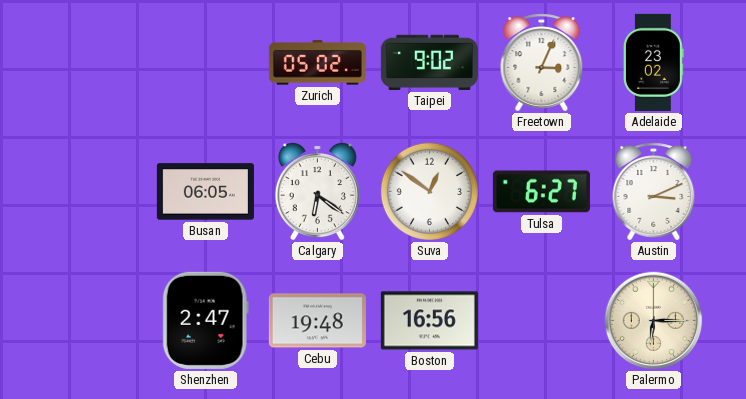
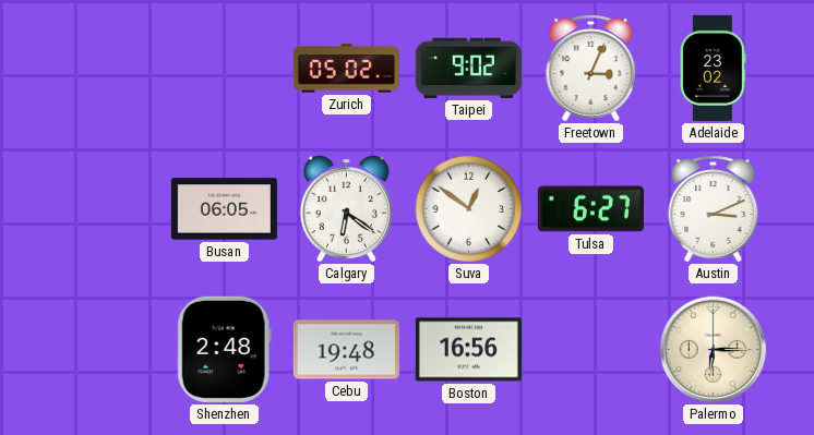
Shenzhen: 2:47 -> 2:48
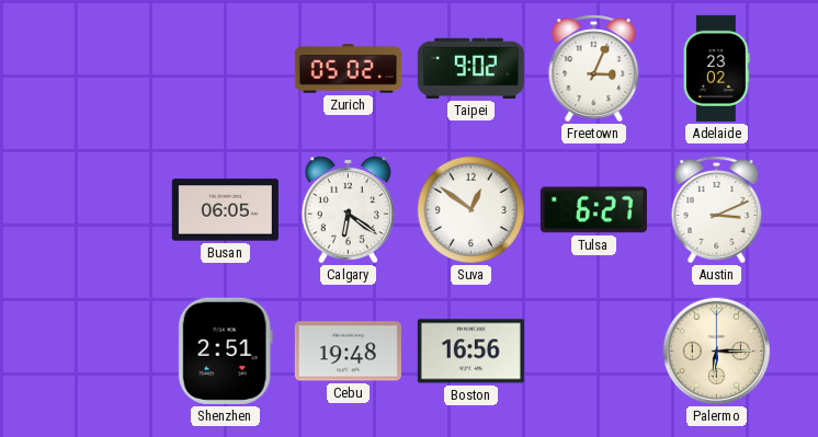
Shenzhen: 2:48 -> 2:51
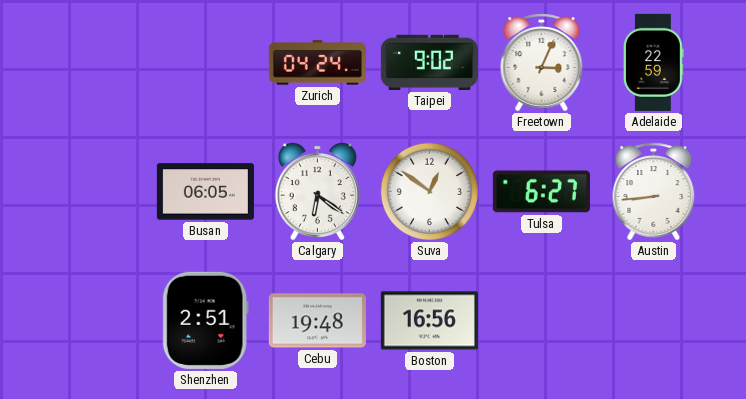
Zurich: 05:02 -> 04:24
Adelaide: 23:02 -> 22:59
Austin: 3:11 -> 8:44
Palermo: 6:15 -> none
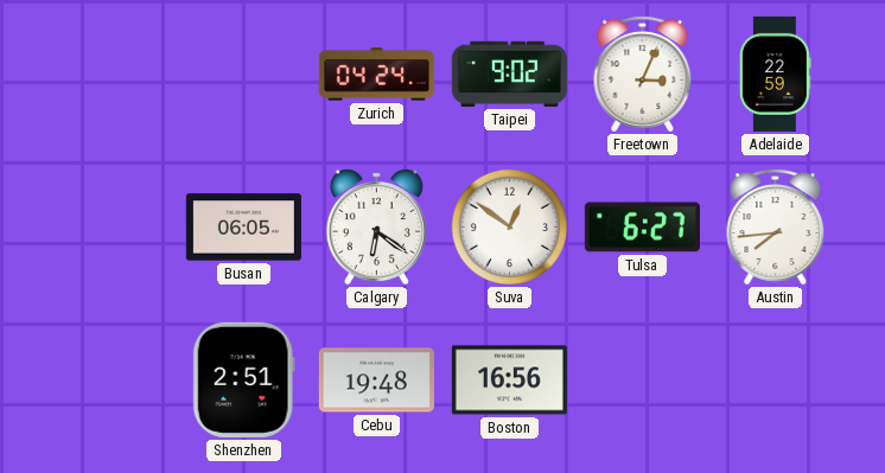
Austin: 8:44 -> 7:44
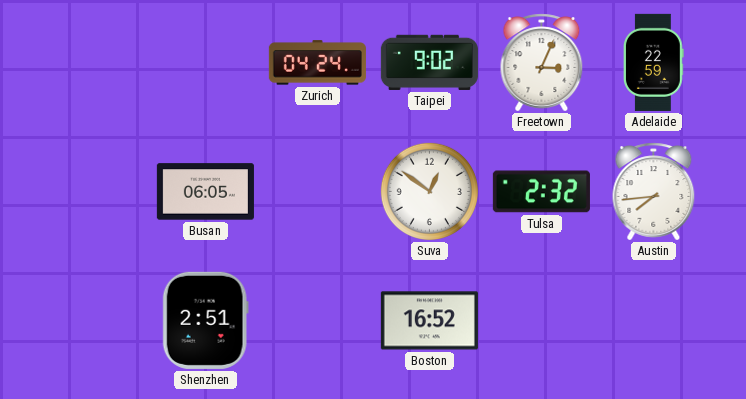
Calgary: 6:21 -> none
Tulsa: 6:27 -> 2:32
Cebu: 19:48 -> none
Boston: 16:56 -> 16:52
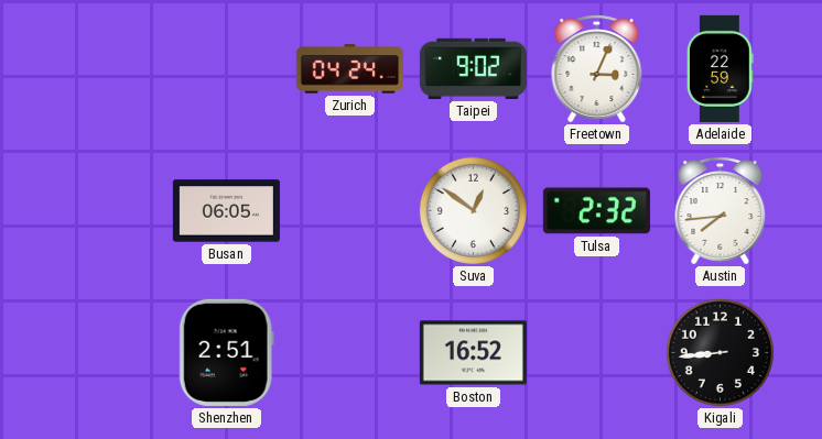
Kigali: none -> 8:44
